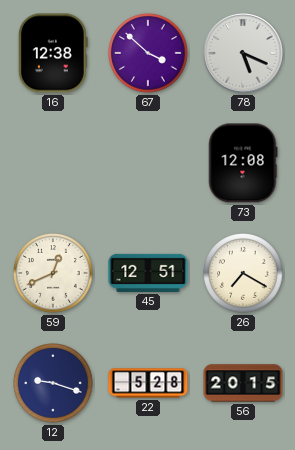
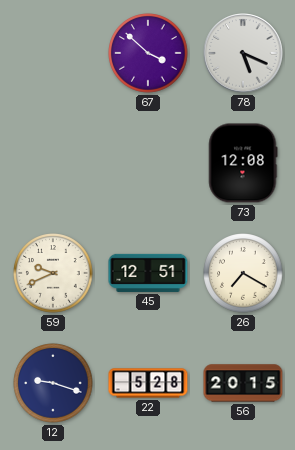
16: 12:38 -> none
59: 12:41 -> 9:41
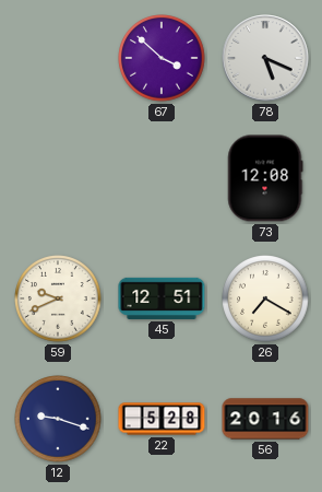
56: 20:15 -> 20:16
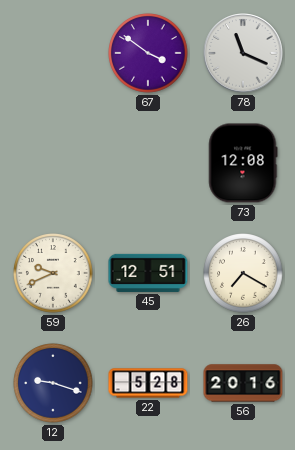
67: 3:52 -> 3:51
78: 5:19 -> 11:19
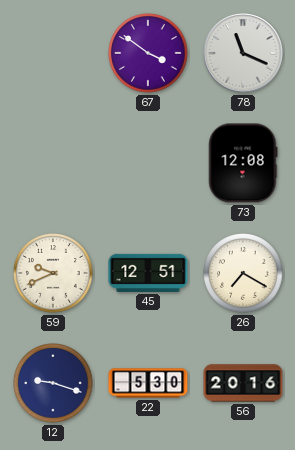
22: 5:28 -> 5:30
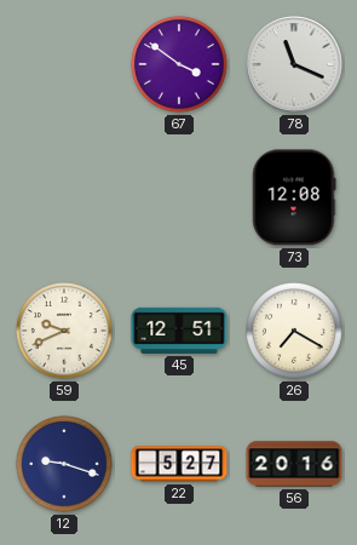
22: 5:30 -> 5:27
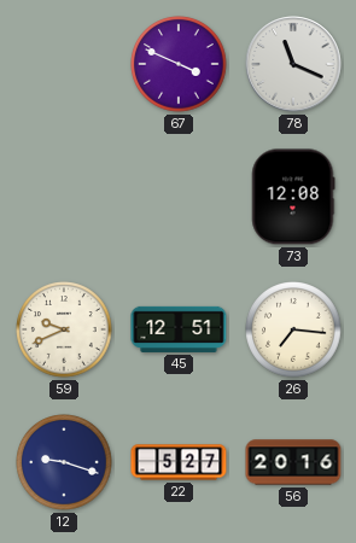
67: 3:51 -> 3:49
26: 7:20 -> 7:16
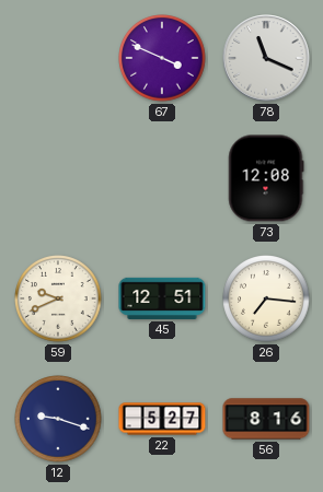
56: 20:16 -> 8:16
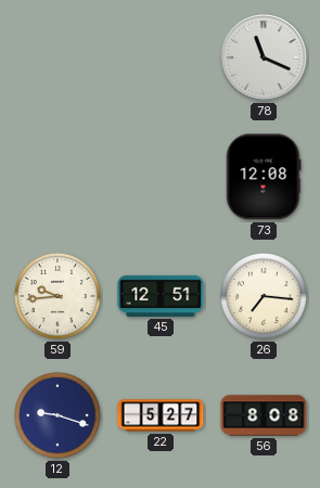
67: 3:49 -> none
59: 9:41 -> 9:44
56: 8:16 -> 8:08
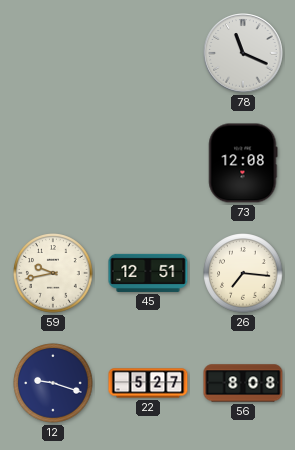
59: 9:44 -> 9:43
